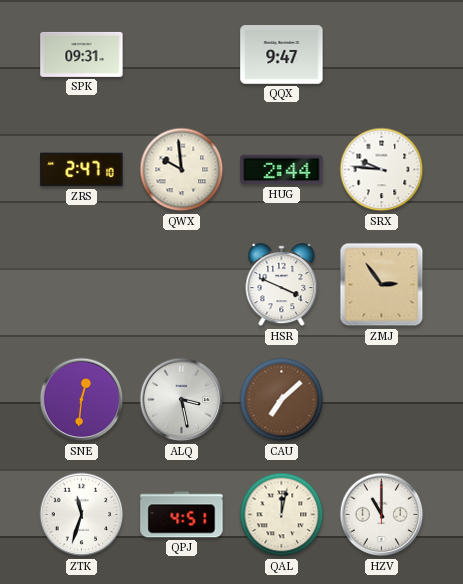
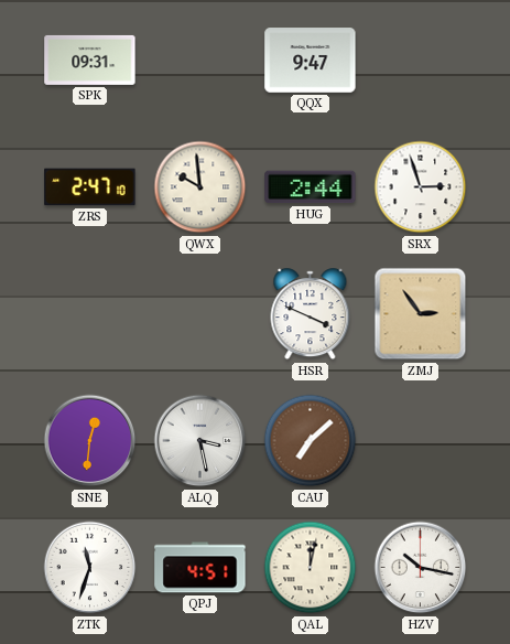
SRX: 9:46 -> 2:57
HZV: 11:00 -> 10:17
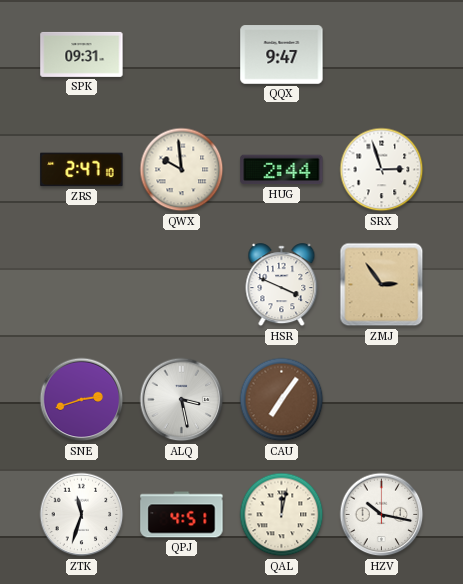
SNE: 12:31 -> 2:42
CAU: 7:08 -> 7:06
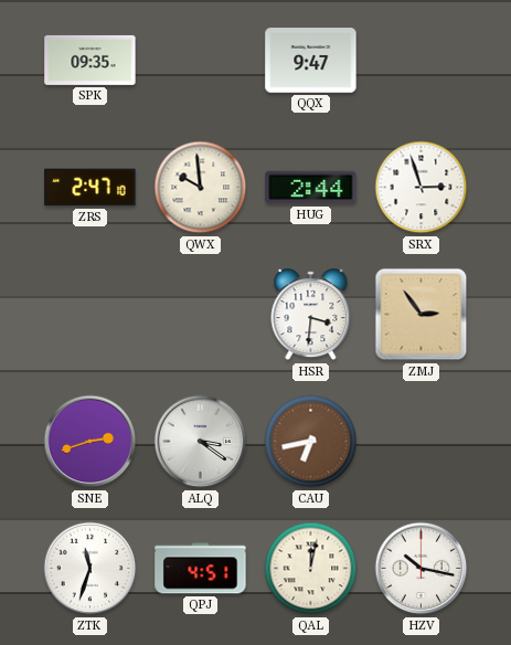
SPK: 09:31 -> 09:35
HSR: 3:49 -> 3:31
ALQ: 3:28 -> 3:21
CAU: 7:06 -> 6:43
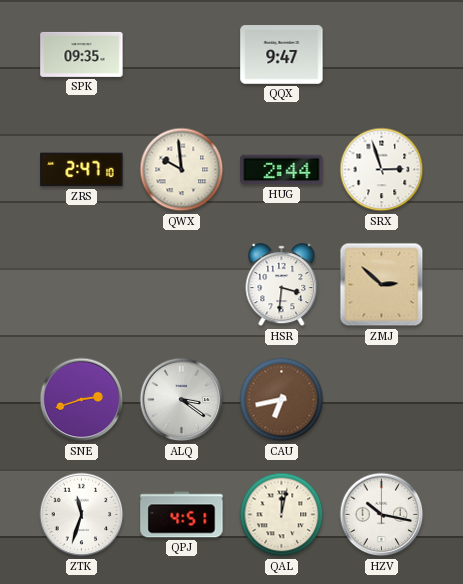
ZMJ: 2:54 -> 2:52
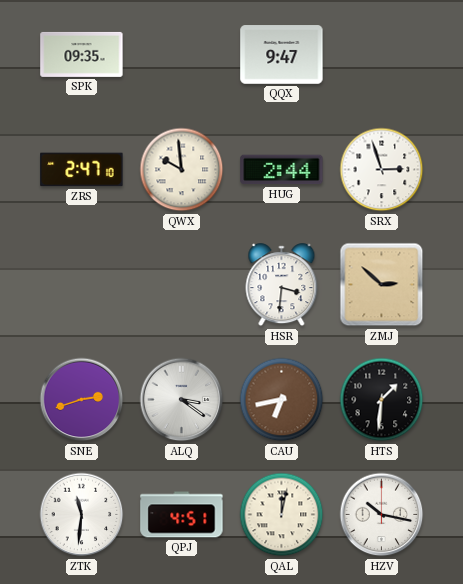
HTS: none -> 1:31
ZTK: 11:33 -> 11:31
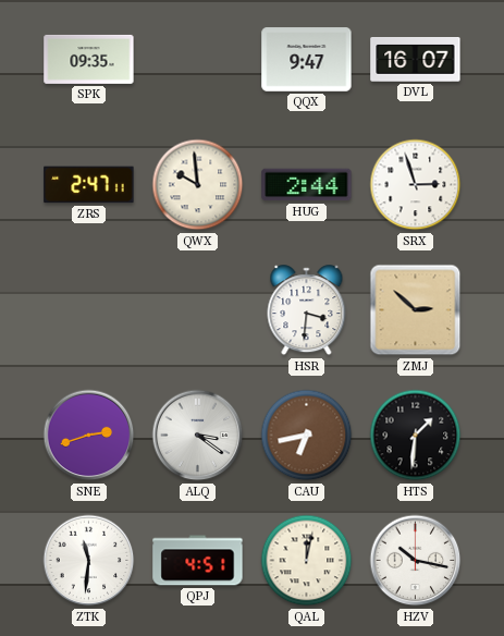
DVL: none -> 16:07
ZRS: 2:47:10 -> 2:47:11
